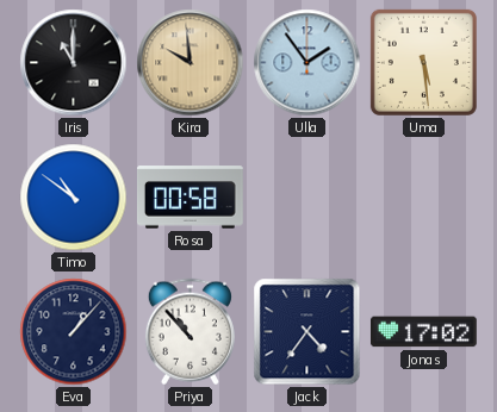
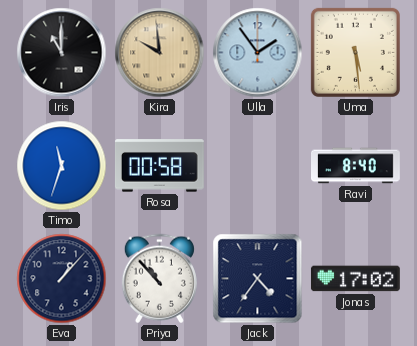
Timo: 10:51 -> 11:33
Ravi: none -> 8:40
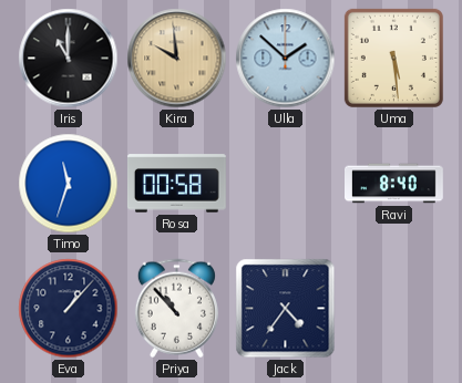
Ulla: 1:54 -> 1:52
Jonas: 17:02 -> none
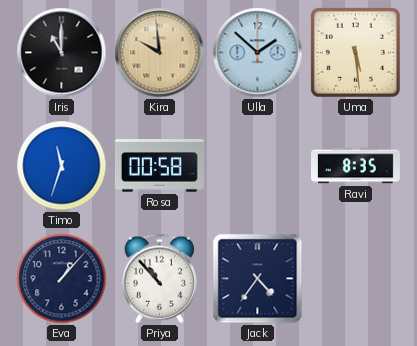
Ravi: 8:40 -> 8:35
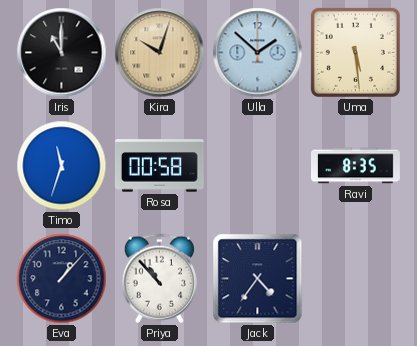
Kira: 9:59 -> 10:03
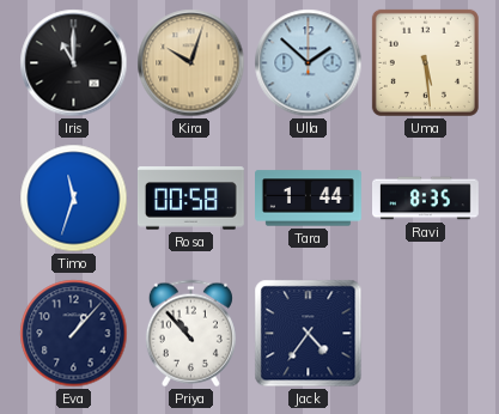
Tara: none -> 1:44
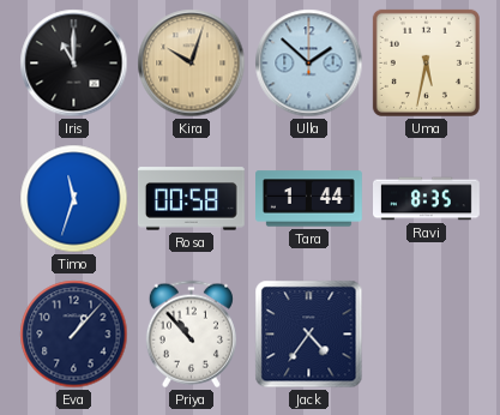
Uma: 5:29 -> 5:32
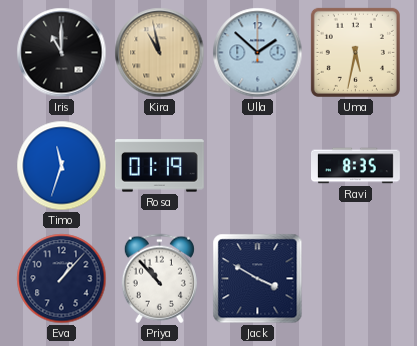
Kira: 10:03 -> 10:58
Rosa: 00:58 -> 01:19
Tara: 1:44 -> none
Jack: 4:36 -> 3:50
